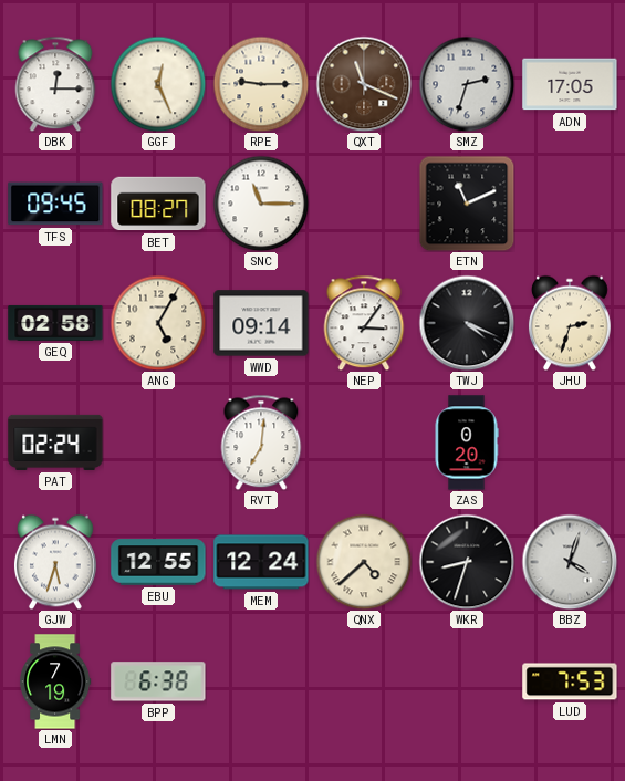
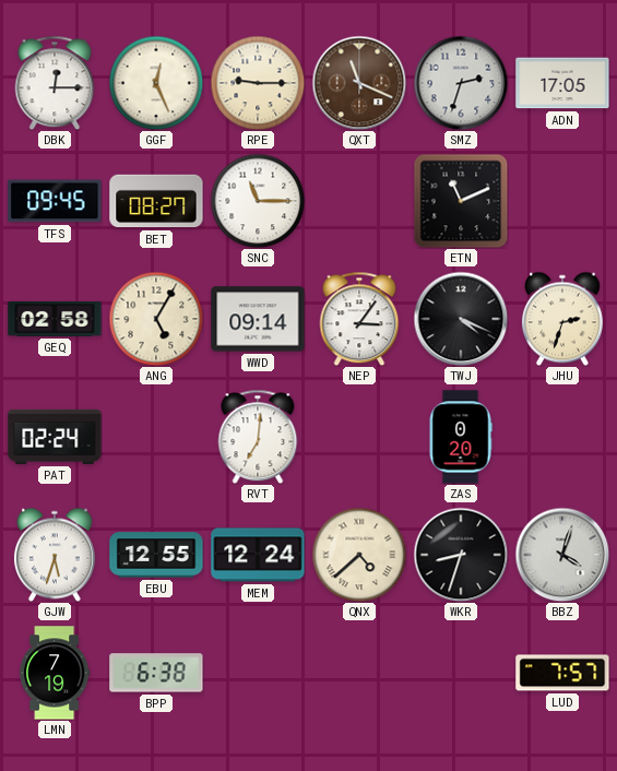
LUD: 7:53 -> 7:57
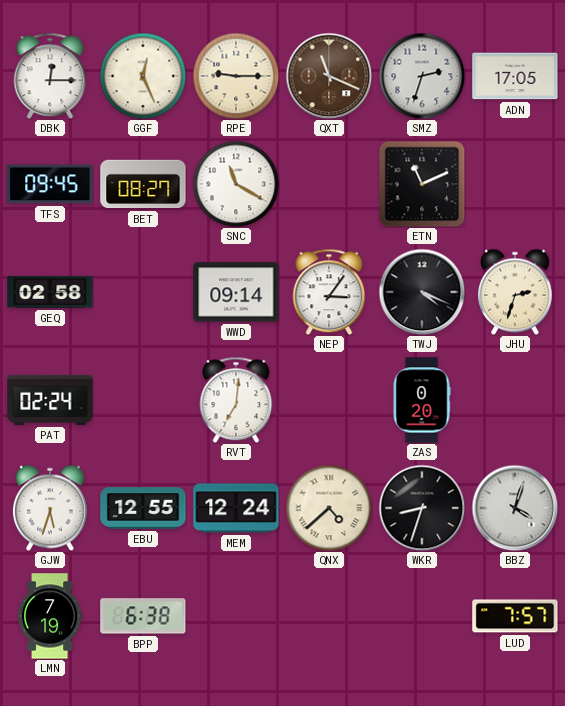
SNC: 11:15 -> 11:20
ANG: 5:05 -> none
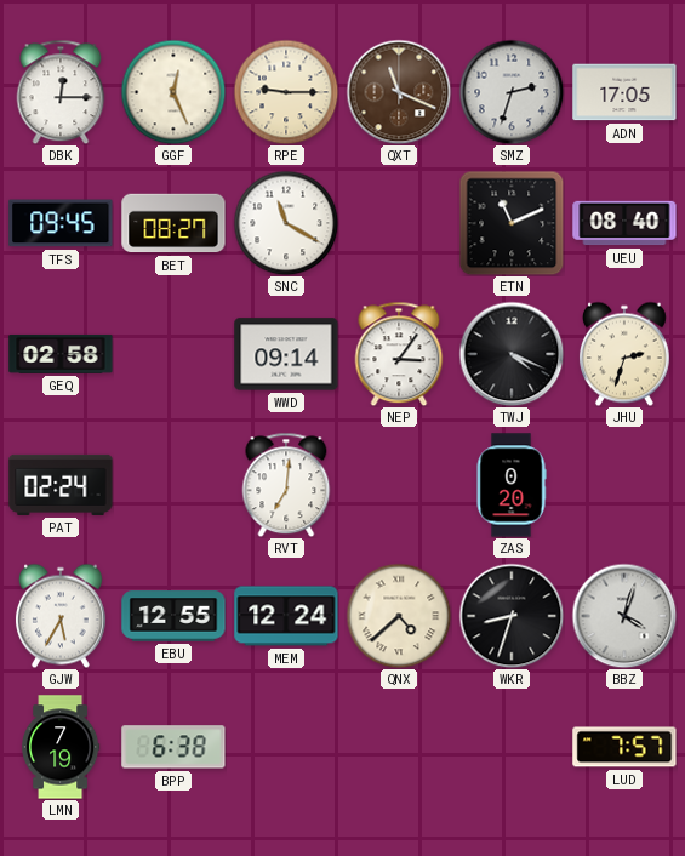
UEU: none -> 08:40
GJW: 5:33 -> 5:35
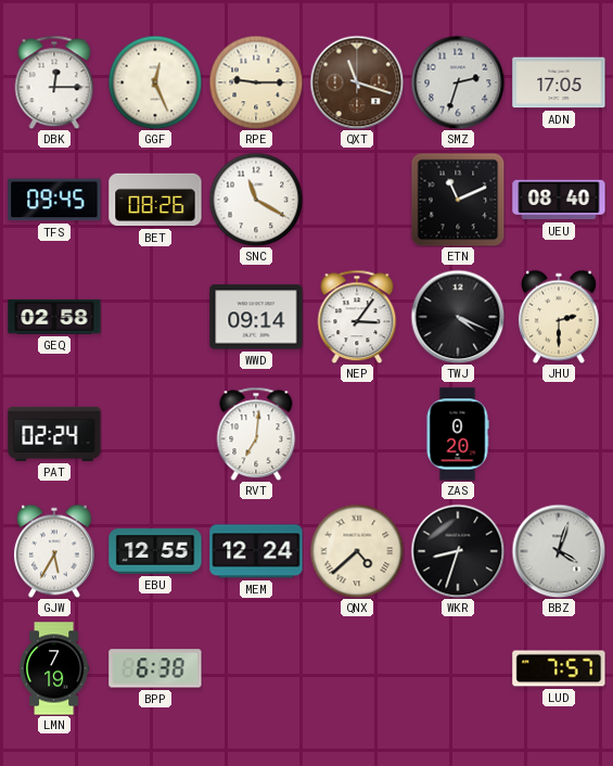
QXT: 11:19 -> 11:18
BET: 08:27 -> 08:26
JHU: 2:33 -> 2:30
